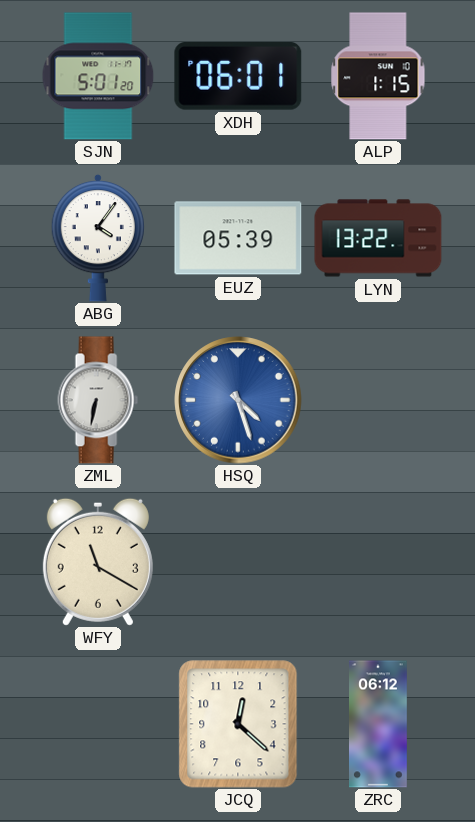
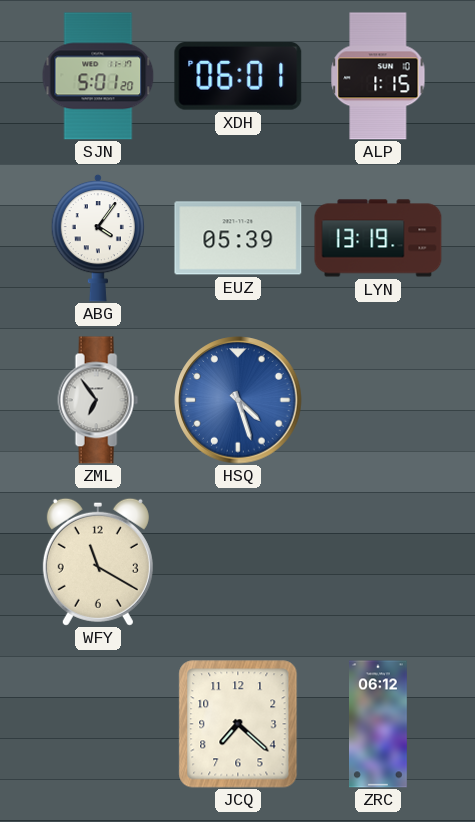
LYN: 13:22 -> 13:19
ZML: 6:32 -> 6:54
JCQ: 12:22 -> 7:22
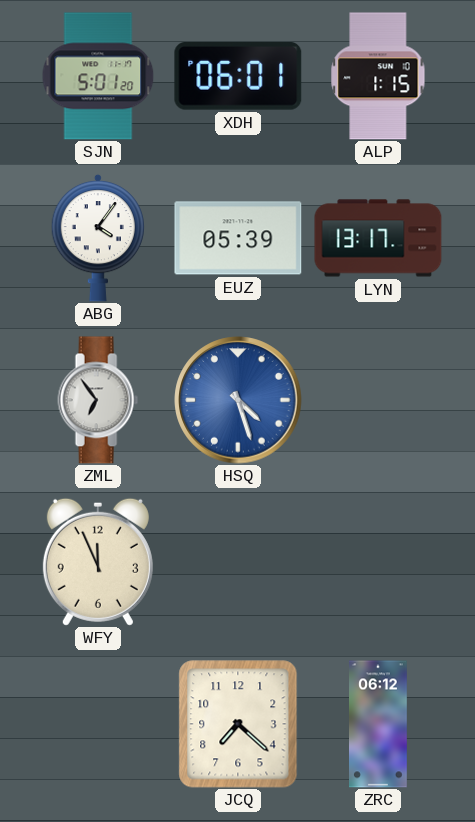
LYN: 13:19 -> 13:17
WFY: 11:20 -> 11:56
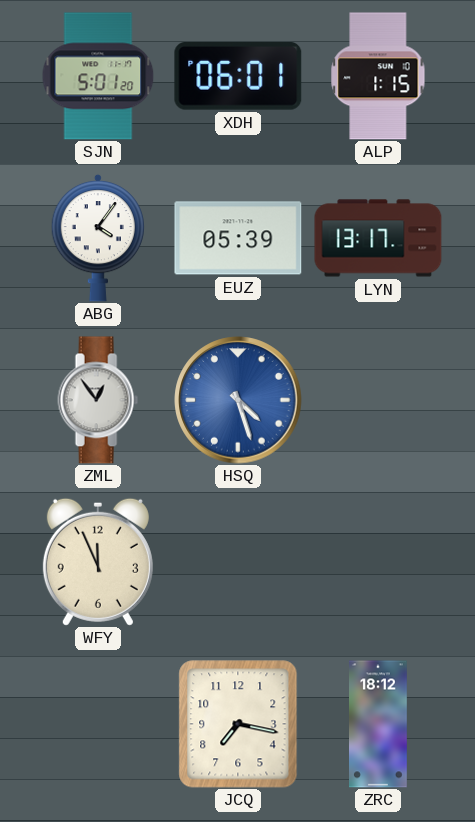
ZML: 6:54 -> 12:54
JCQ: 7:22 -> 7:17
ZRC: 06:12 -> 18:12
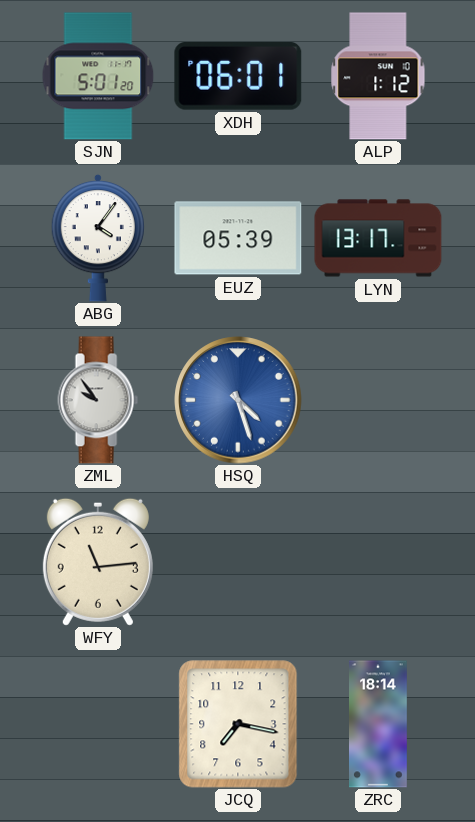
ALP: 1:15 -> 1:12
ZML: 12:54 -> 9:54
WFY: 11:56 -> 11:14
ZRC: 18:12 -> 18:14
